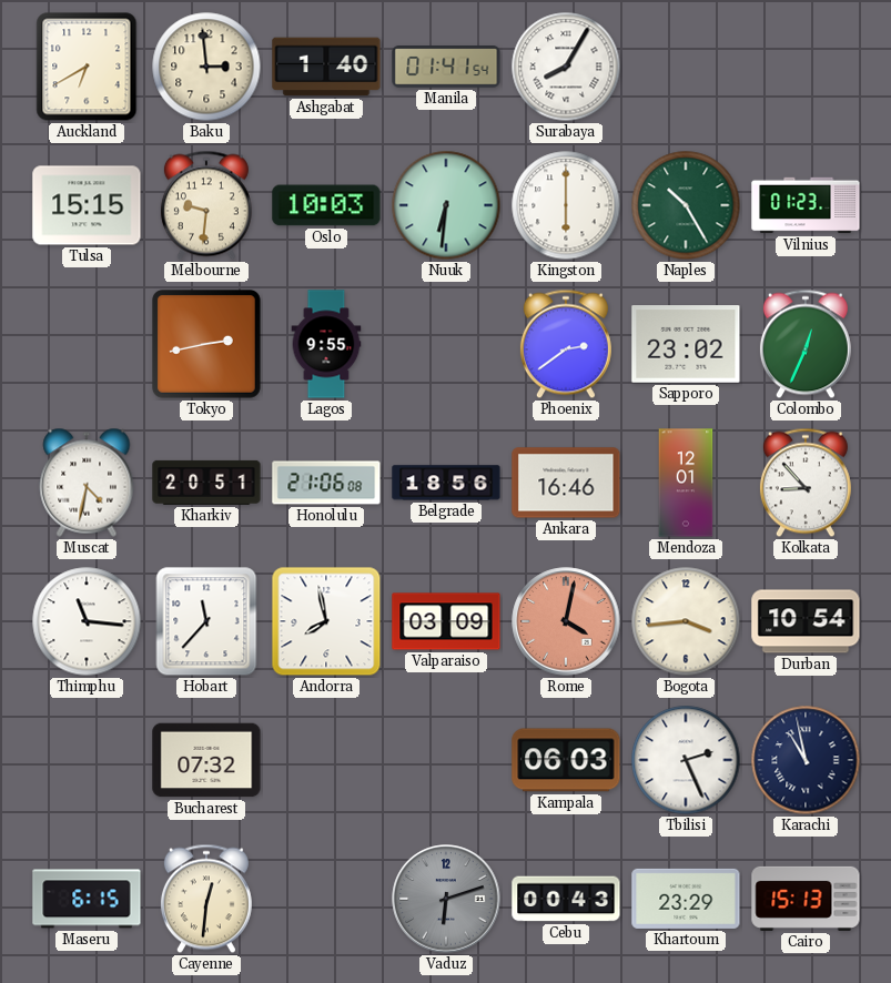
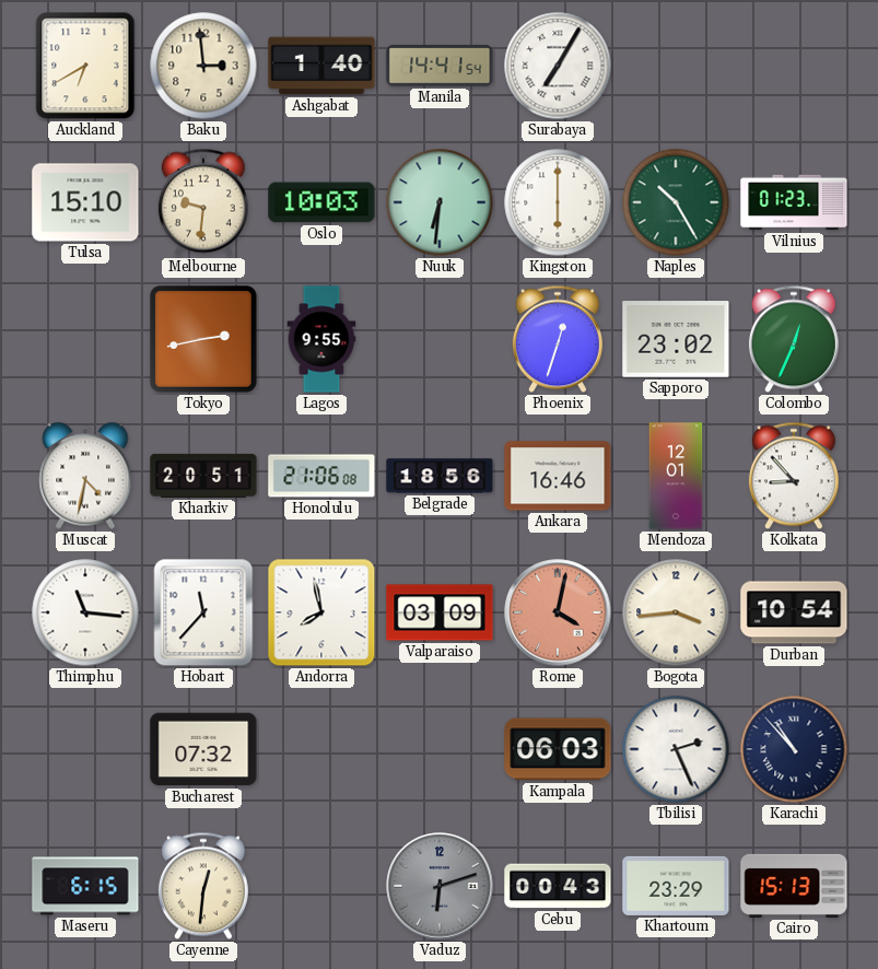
Manila: 01:41 -> 14:41
Surabaya: 8:05 -> 7:05
Tulsa: 15:15 -> 15:10
Phoenix: 2:39 -> 12:33
Karachi: 10:58 -> 10:53
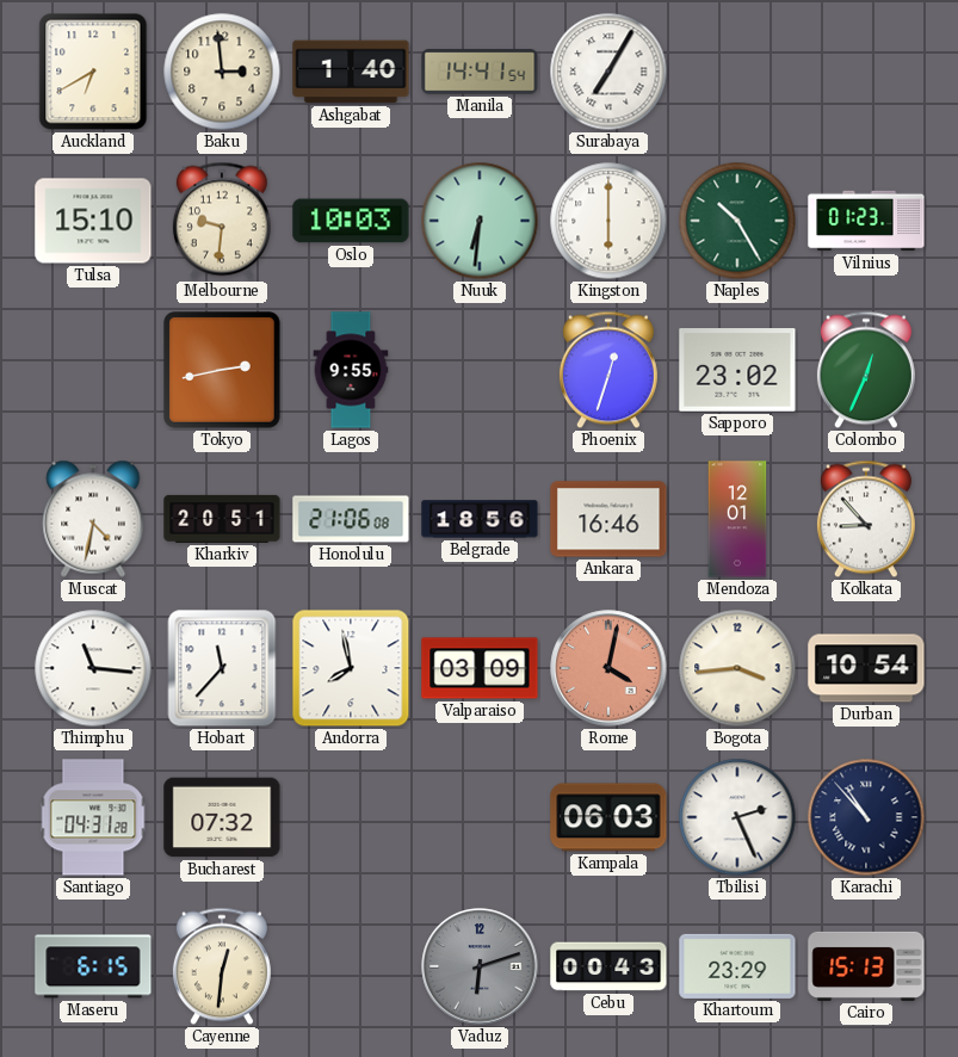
Santiago: none -> 04:31
